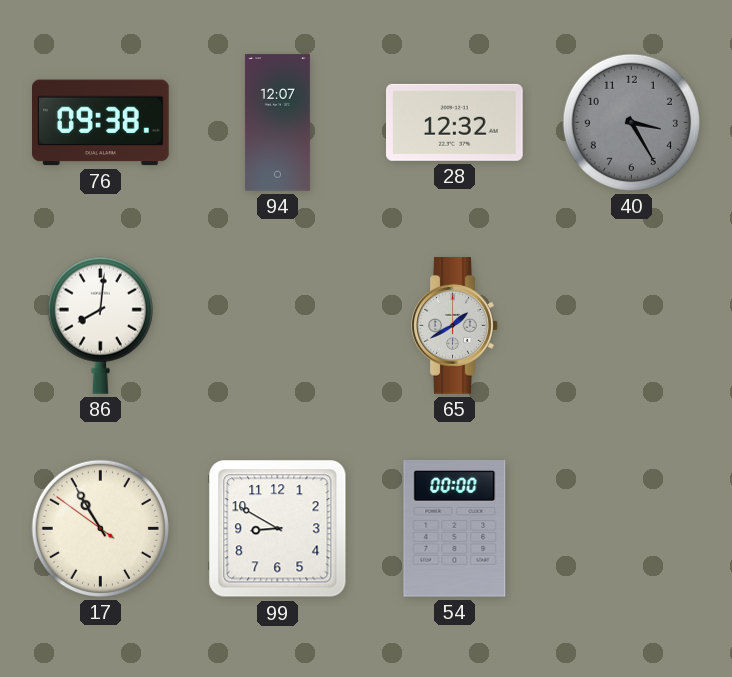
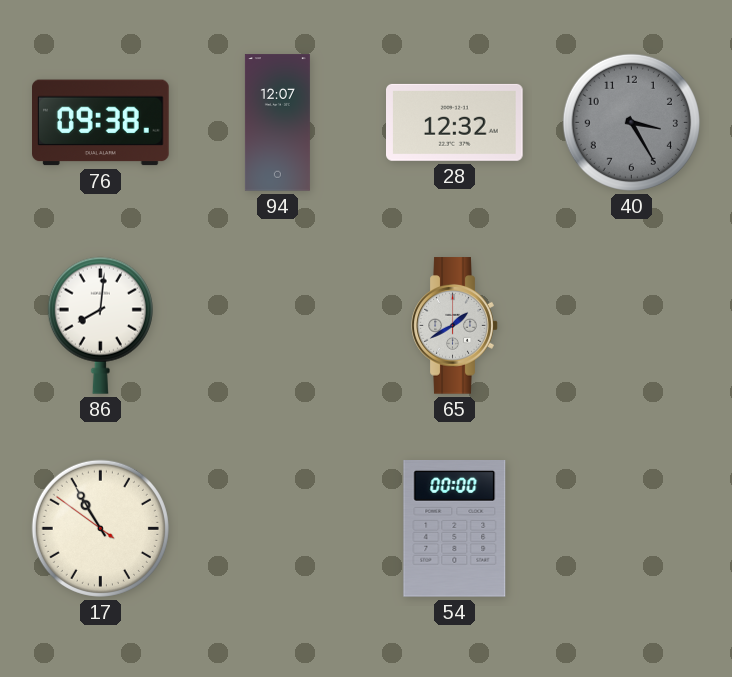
99: 8:50 -> none
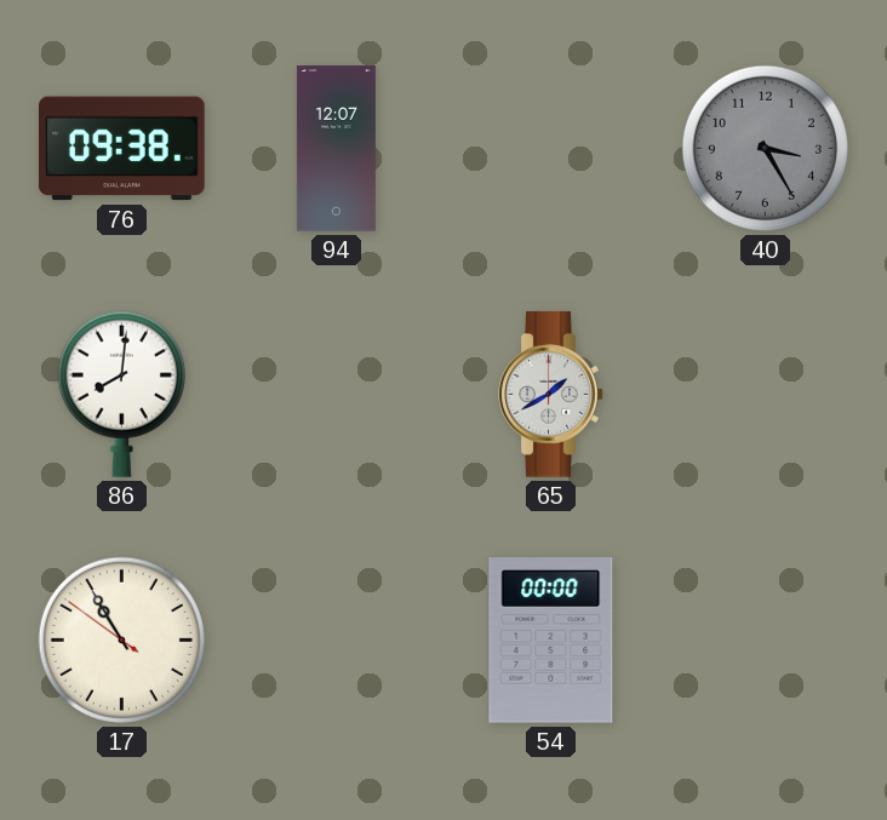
28: 12:32 -> none
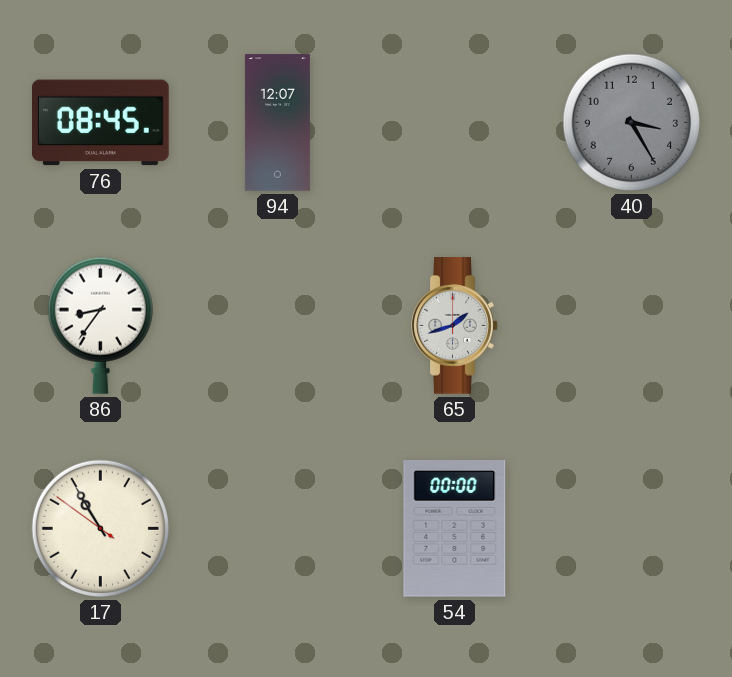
76: 09:38 -> 08:45
86: 8:01 -> 8:36
65: 1:40 -> 1:42
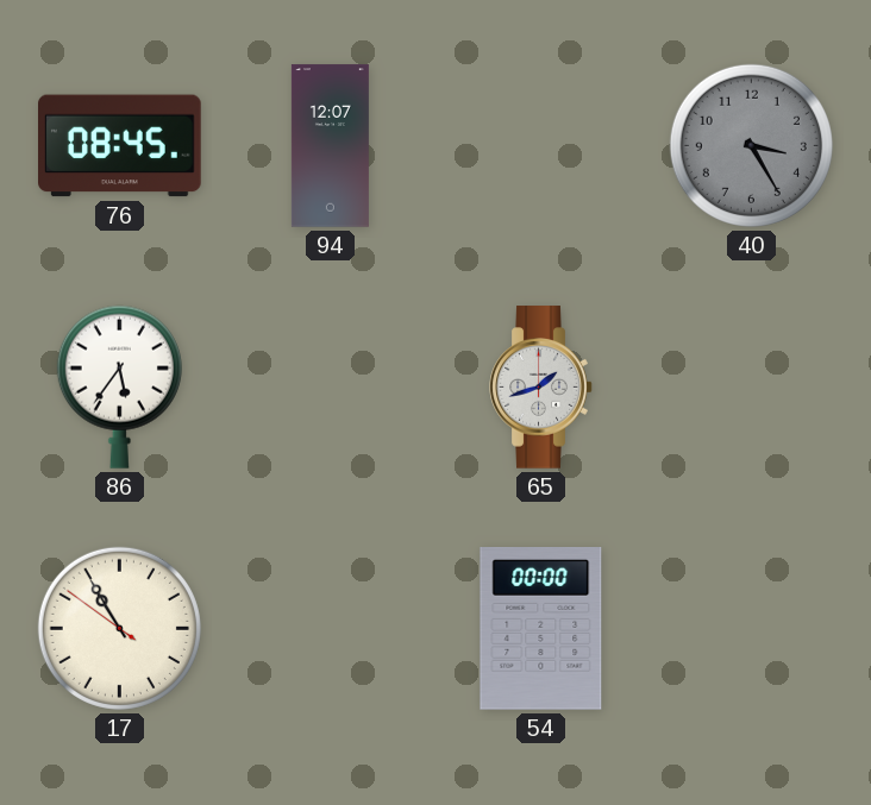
86: 8:36 -> 5:36
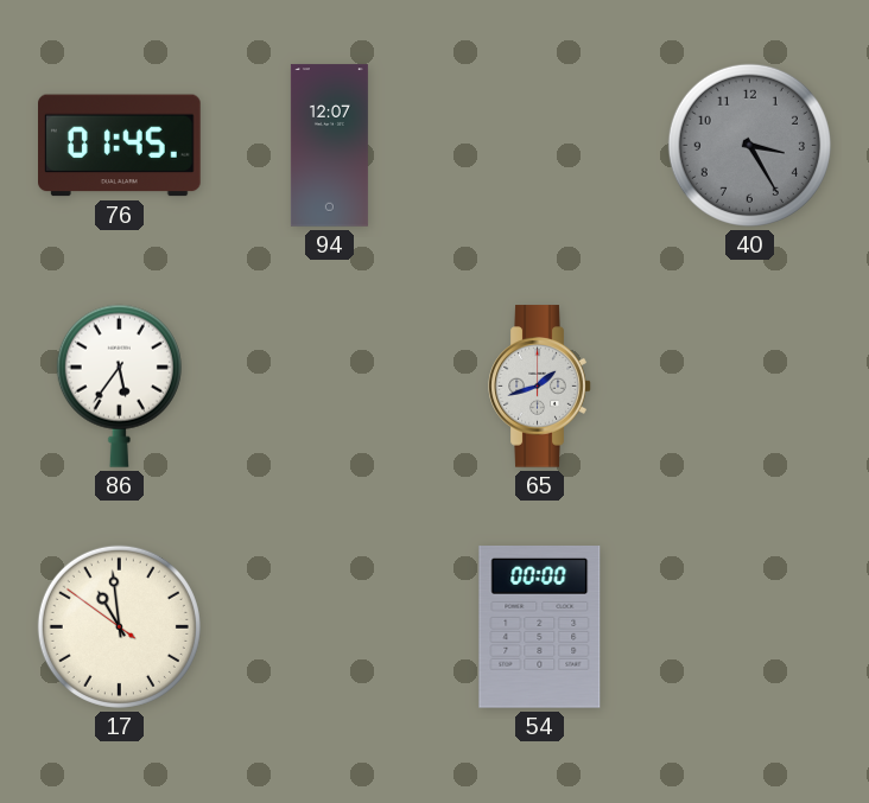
76: 08:45 -> 01:45
17: 10:54 -> 10:58
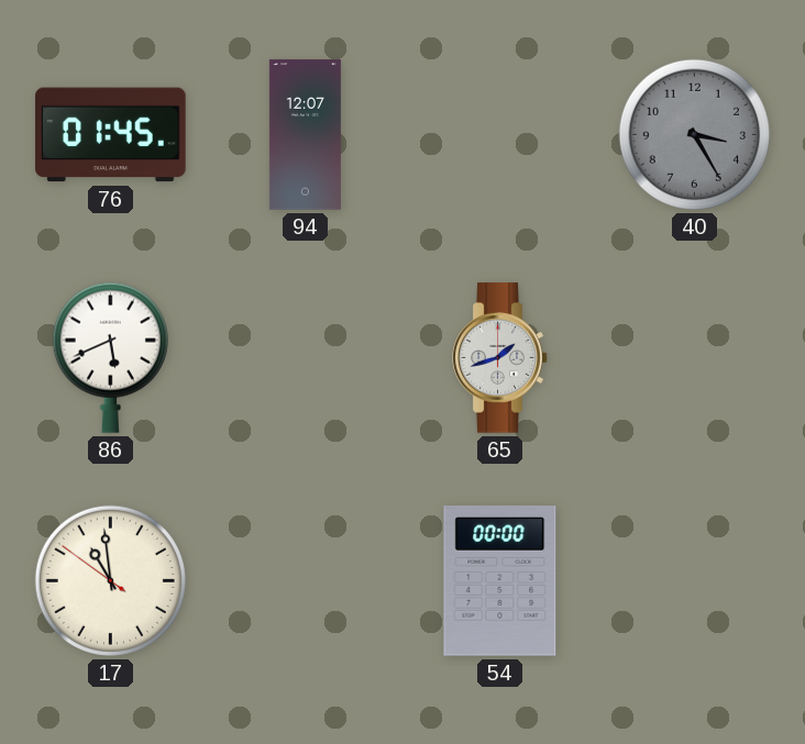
86: 5:36 -> 5:41
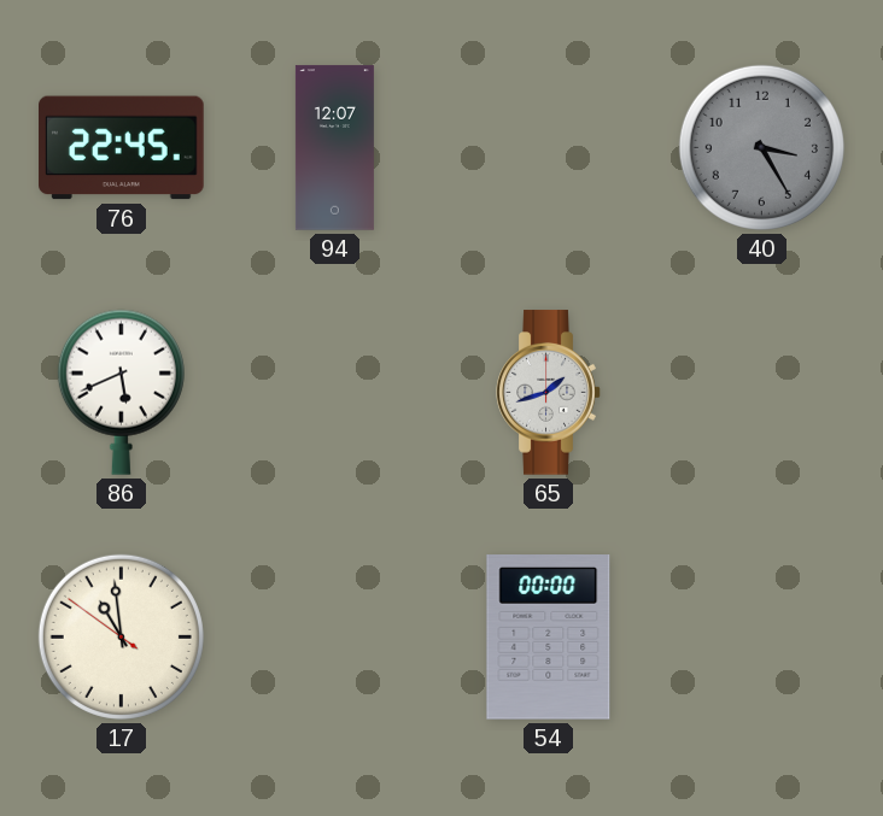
76: 01:45 -> 22:45
